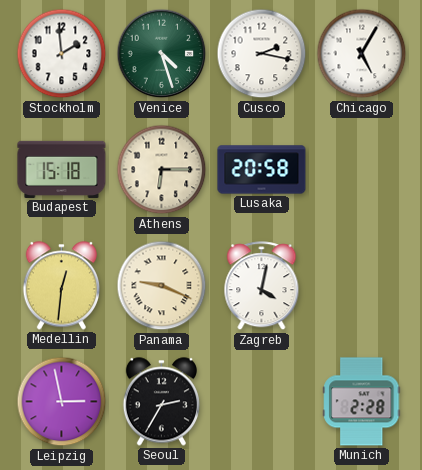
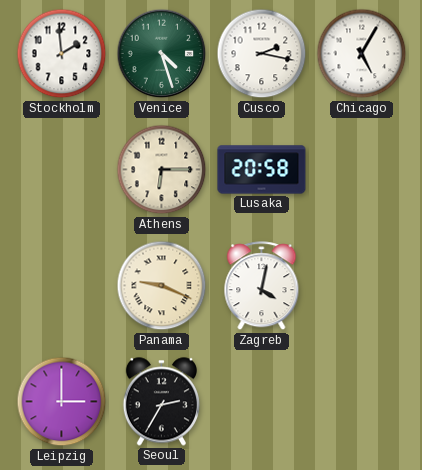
Budapest: 15:18 -> none
Medellin: 12:31 -> none
Leipzig: 2:58 -> 3:00
Munich: 2:28 -> none
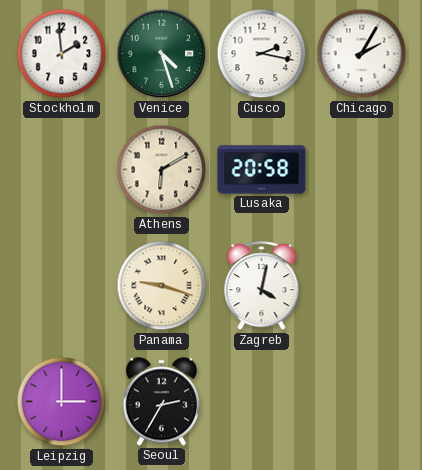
Chicago: 5:05 -> 2:05
Athens: 6:15 -> 6:10
Panama: 9:19 -> 9:18
